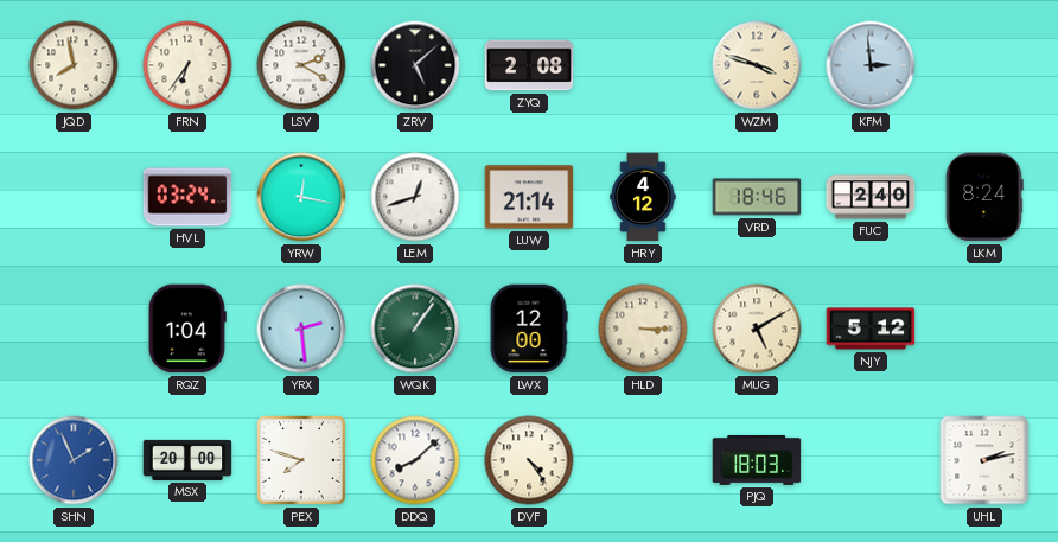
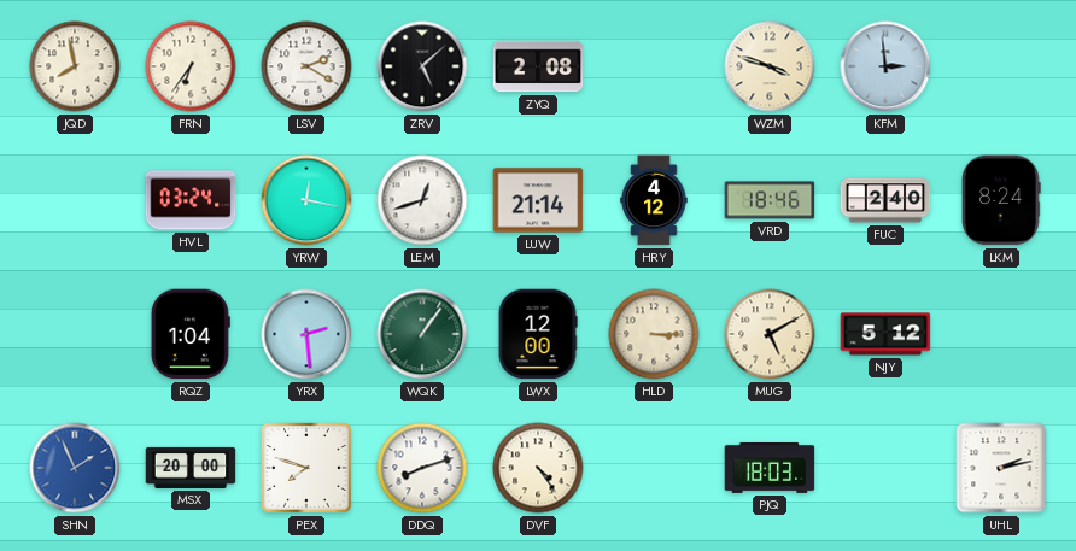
DDQ: 8:08 -> 8:12
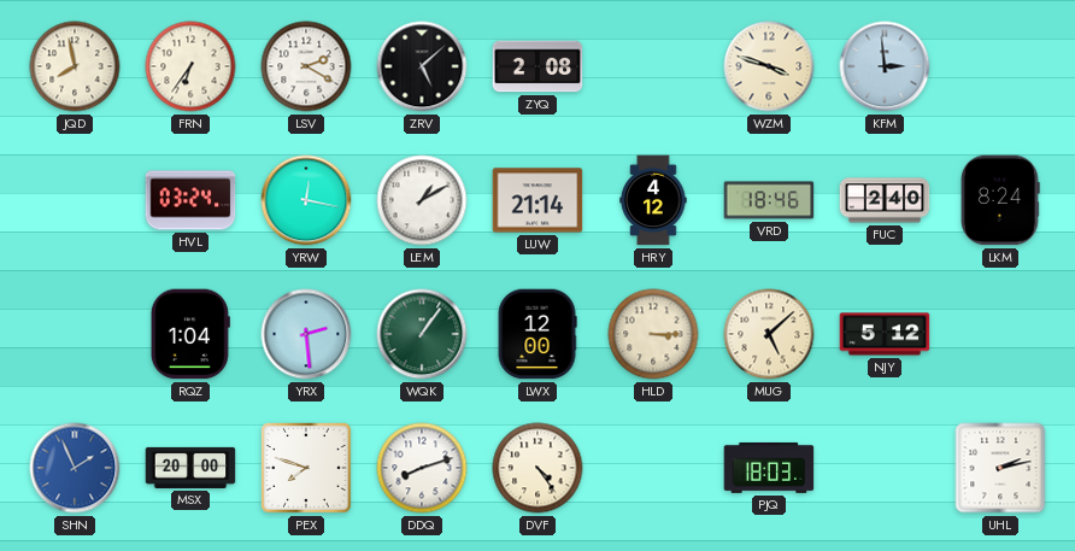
LEM: 12:42 -> 1:10
MUG: 5:10 -> 5:08
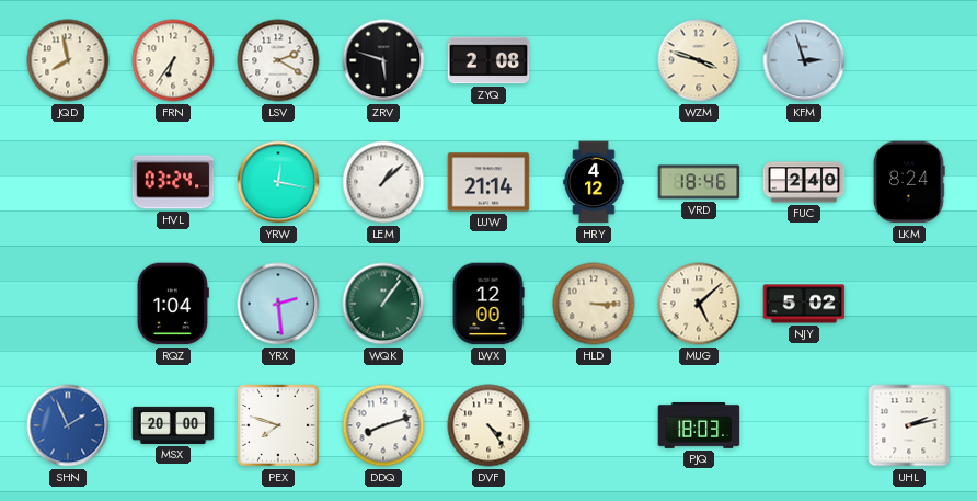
ZRV: 5:08 -> 5:48
KFM: 2:59 -> 2:57
LEM: 1:10 -> 1:08
NJY: 5:12 -> 5:02
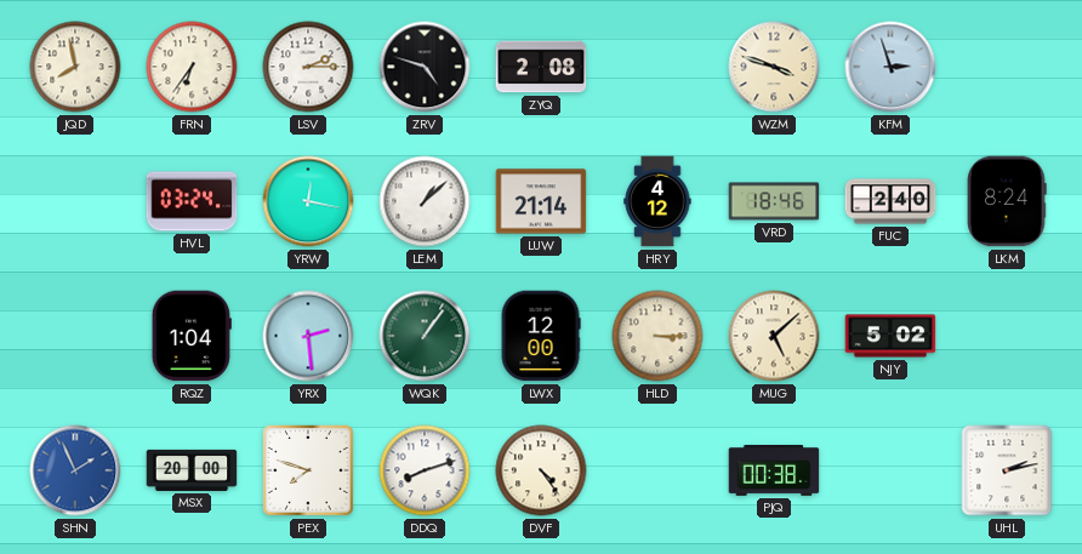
LSV: 2:20 -> 2:15
ZRV: 5:48 -> 4:48
PJQ: 18:03 -> 00:38
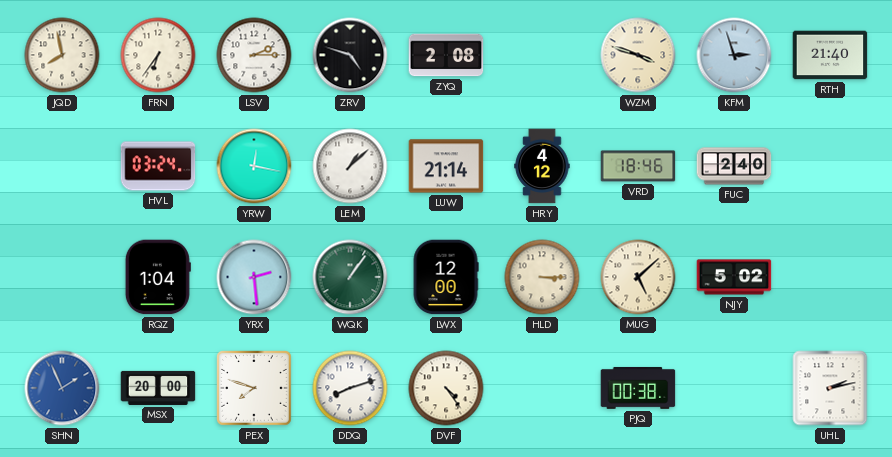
RTH: none -> 21:40
LKM: 8:24 -> none
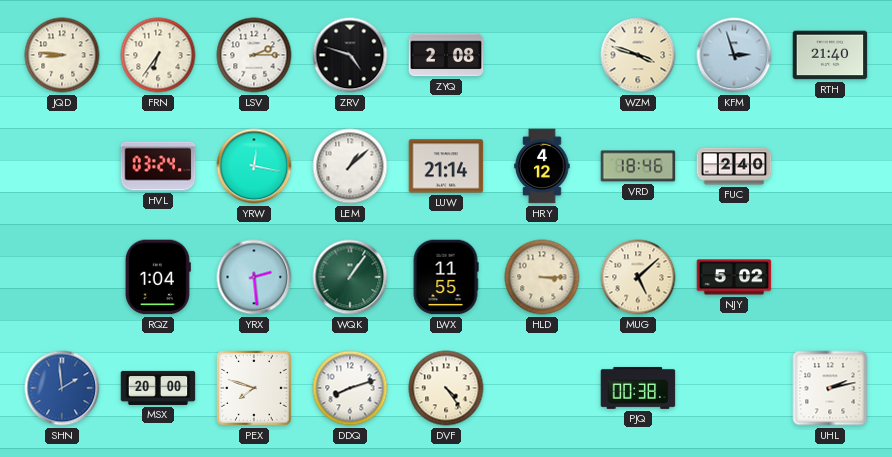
JQD: 7:58 -> 8:46
LWX: 12:00 -> 11:55
SHN: 1:56 -> 1:59
